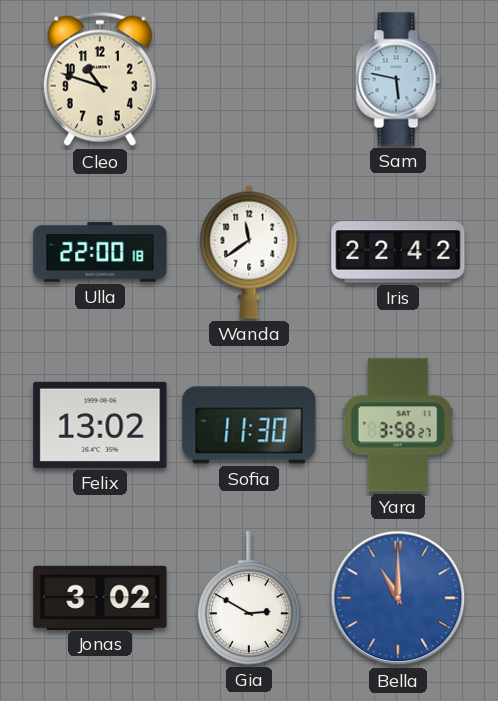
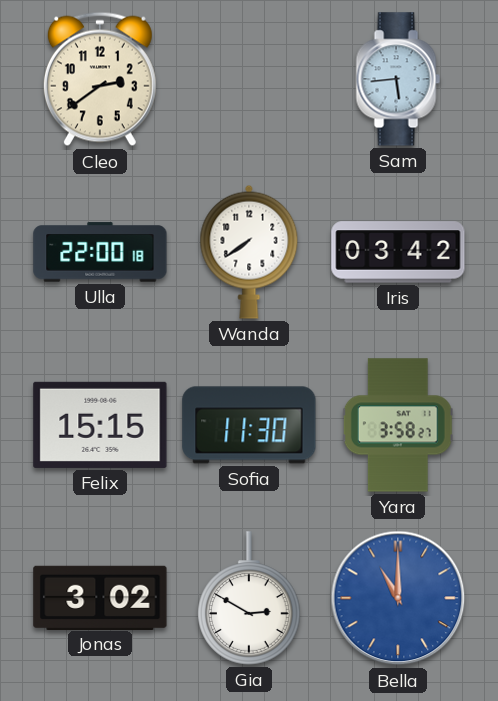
Cleo: 10:48 -> 2:39
Sam: 5:47 -> 5:44
Wanda: 11:39 -> 7:39
Iris: 22:42 -> 03:42
Felix: 13:02 -> 15:15
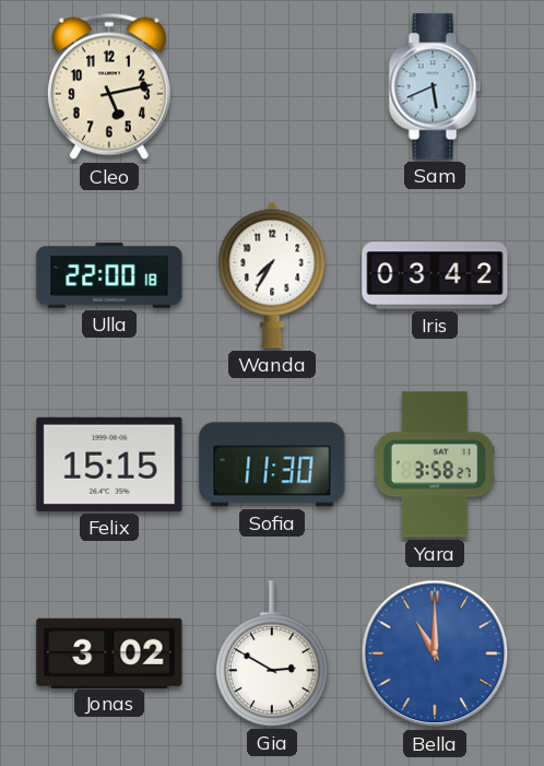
Cleo: 2:39 -> 5:13
Sam: 5:44 -> 5:41
Wanda: 7:39 -> 7:35
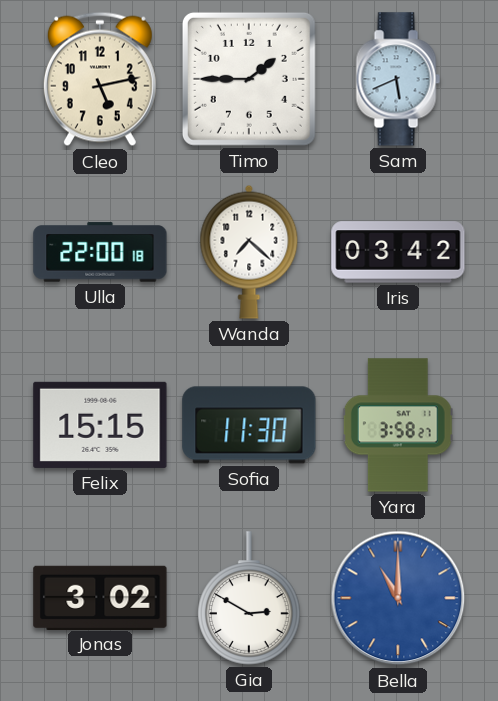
Timo: none -> 1:45
Wanda: 7:35 -> 7:22
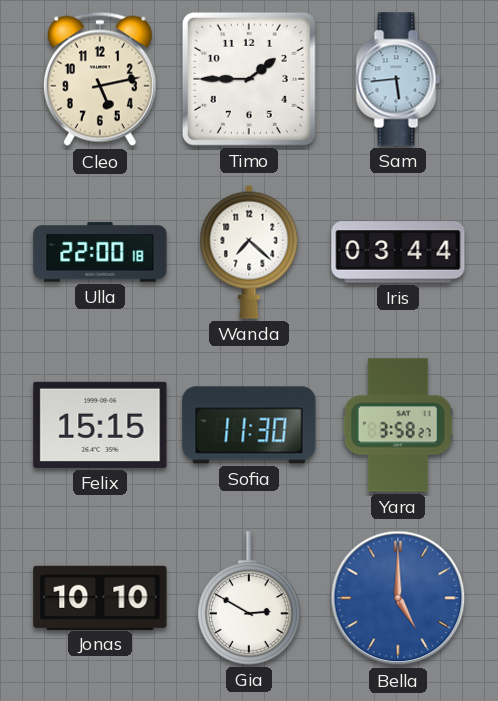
Sam: 5:41 -> 5:44
Iris: 03:42 -> 03:44
Jonas: 3:02 -> 10:10
Bella: 11:00 -> 5:00
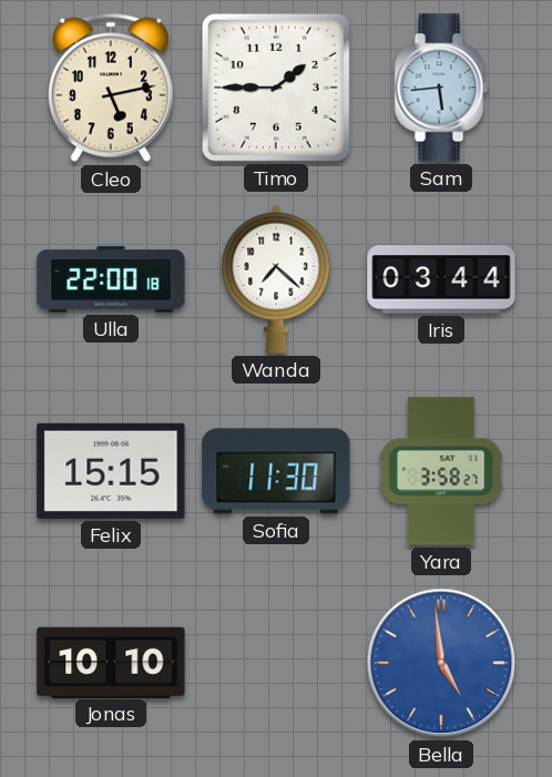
Gia: 2:50 -> none
Bella: 5:00 -> 4:59
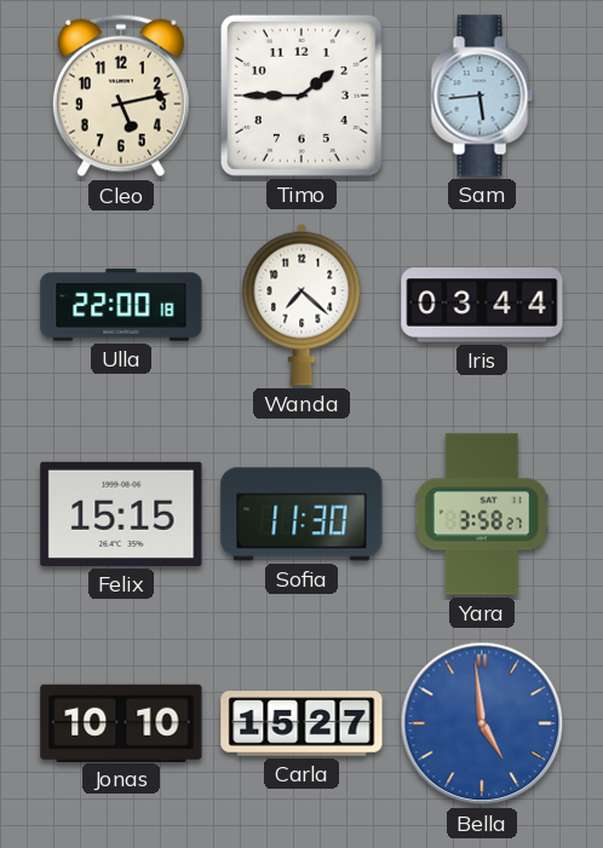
Carla: none -> 15:27
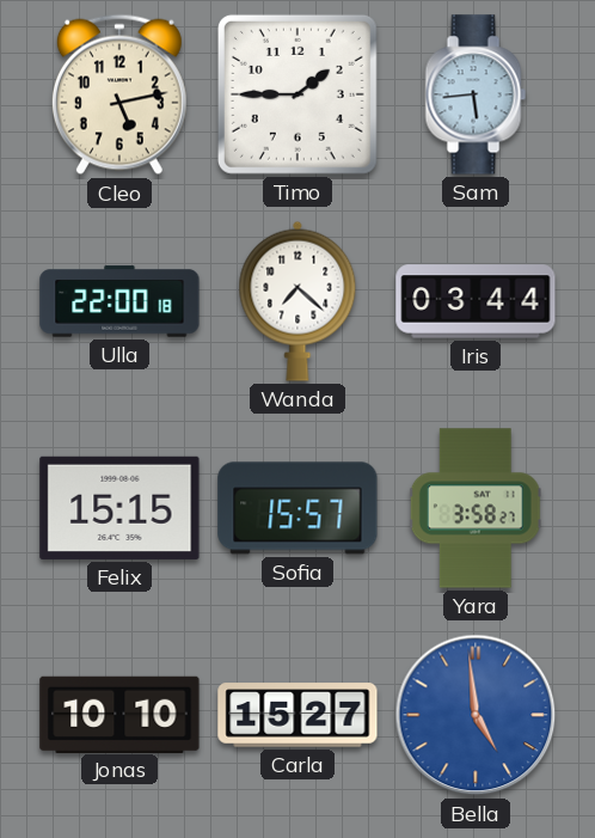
Sofia: 11:30 -> 15:57
